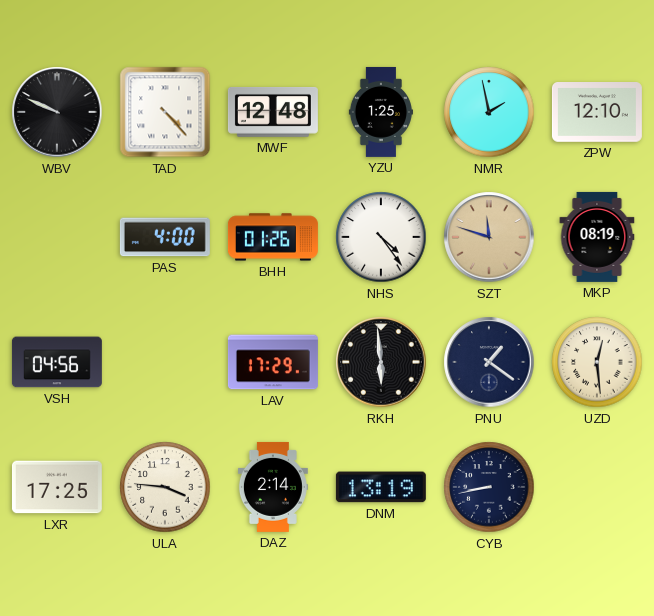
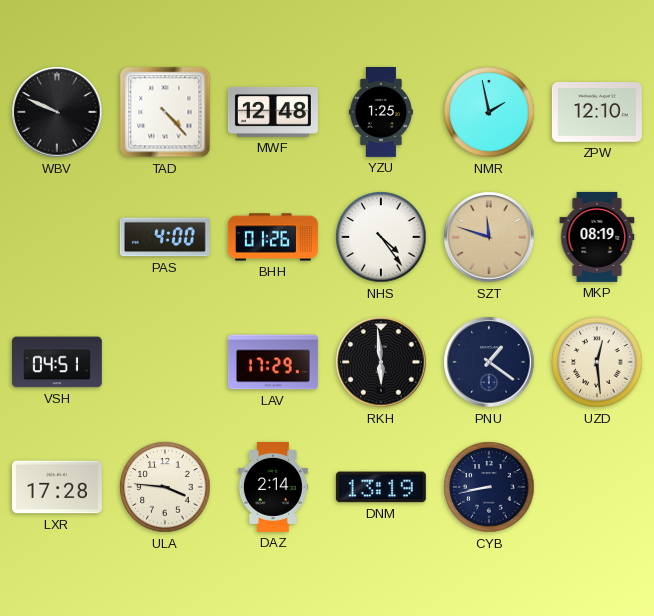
VSH: 04:56 -> 04:51
LXR: 17:25 -> 17:28
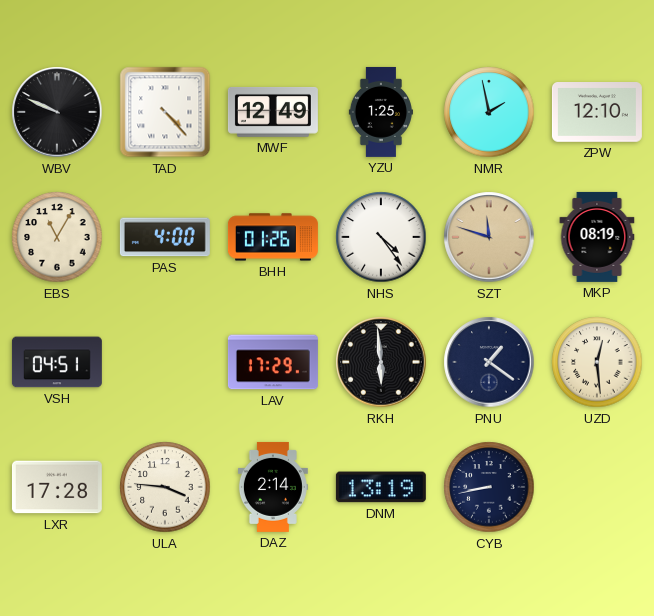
MWF: 12:48 -> 12:49
EBS: none -> 11:05
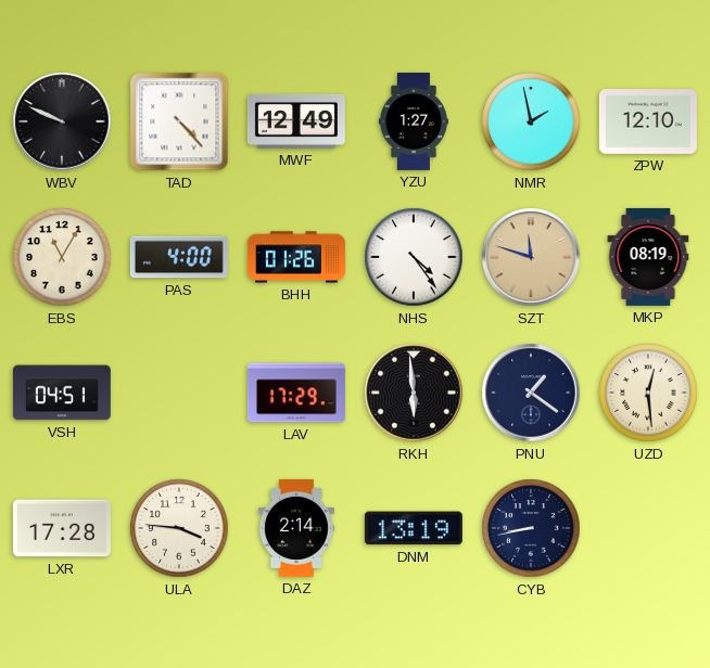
YZU: 1:25 -> 1:27
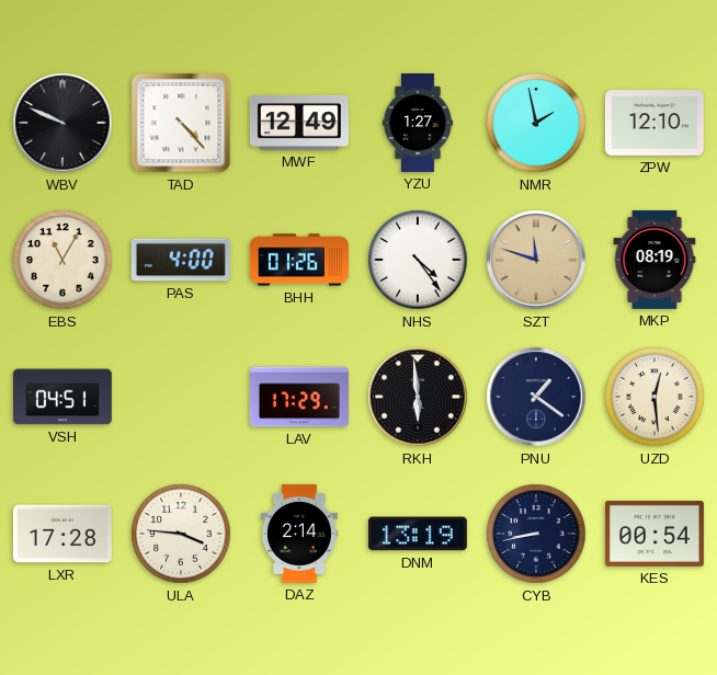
KES: none -> 00:54
